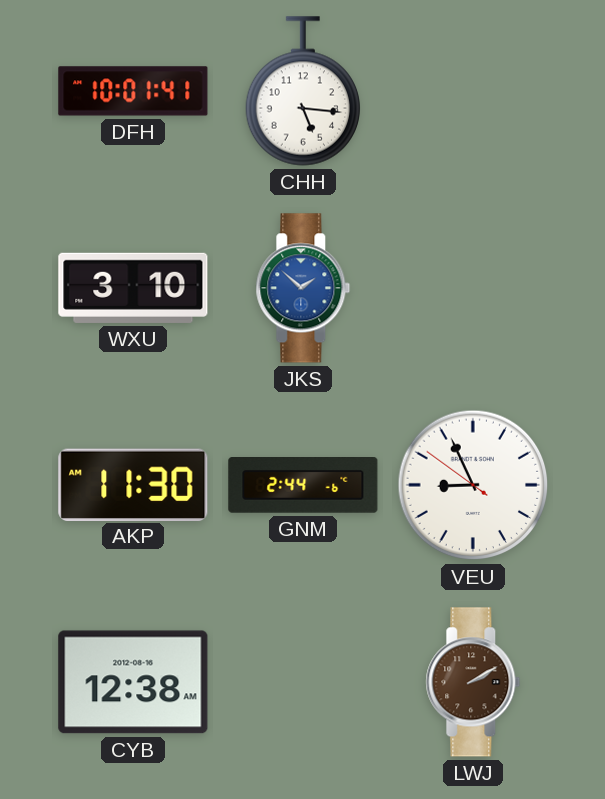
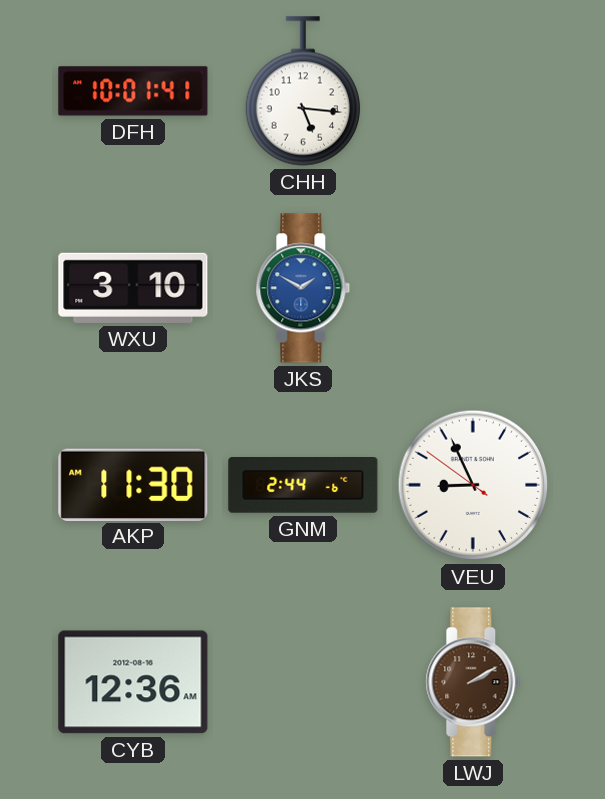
JKS: 1:52 -> 1:50
CYB: 12:38 -> 12:36
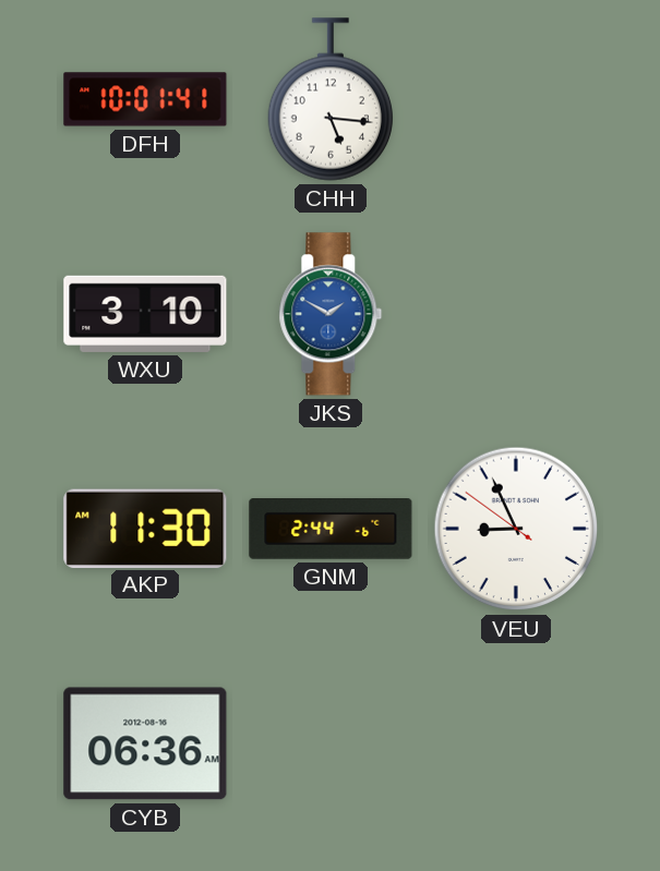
CYB: 12:36 -> 06:36
LWJ: 2:10 -> none
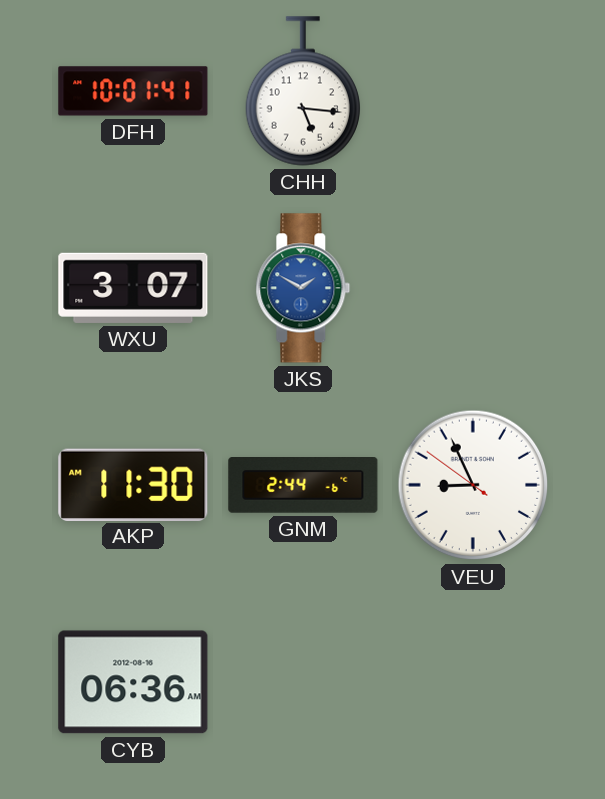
WXU: 3:10 -> 3:07
